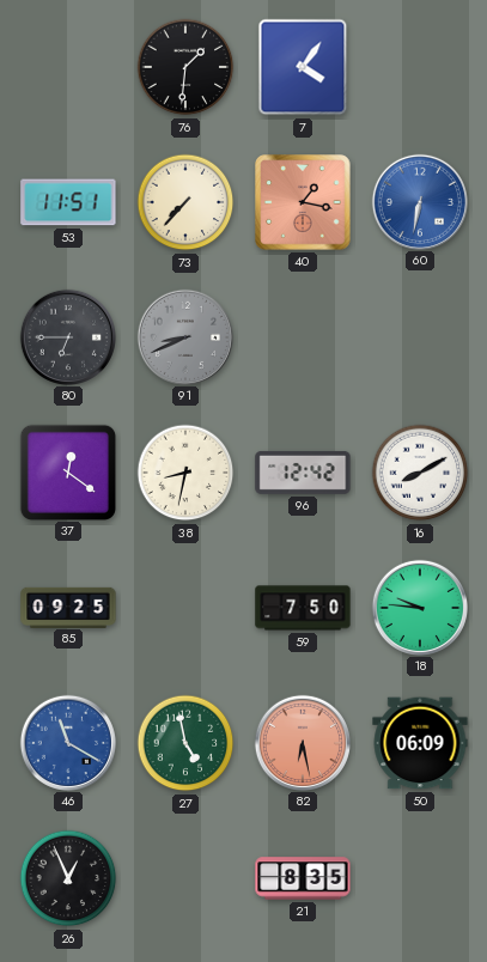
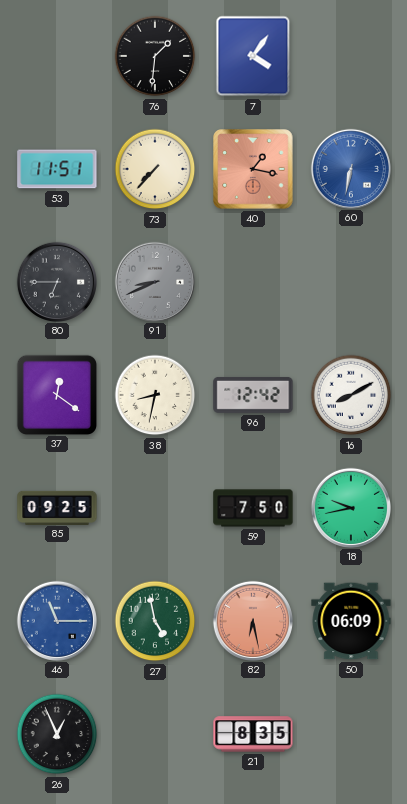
18: 9:46 -> 9:43
46: 11:20 -> 11:15
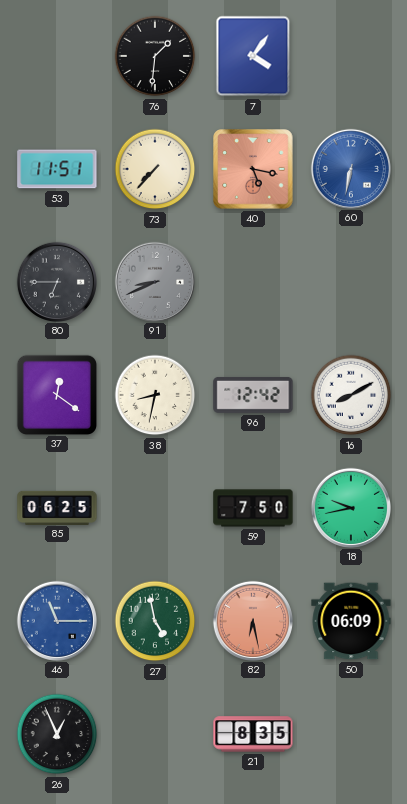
40: 1:17 -> 5:17
85: 09:25 -> 06:25
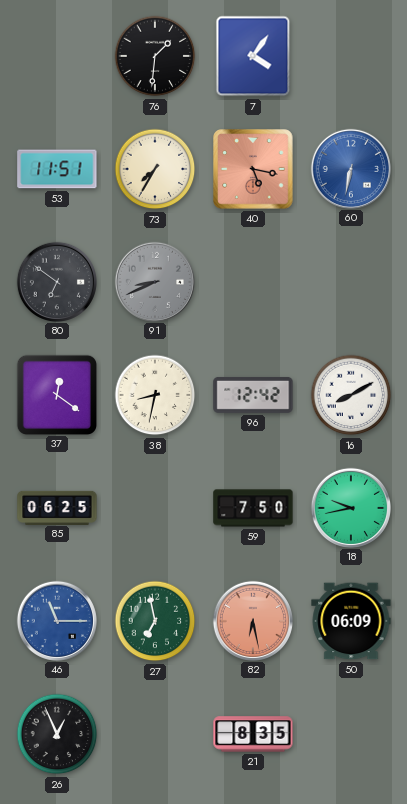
73: 7:37 -> 7:35
80: 6:45 -> 6:51
27: 4:58 -> 6:58
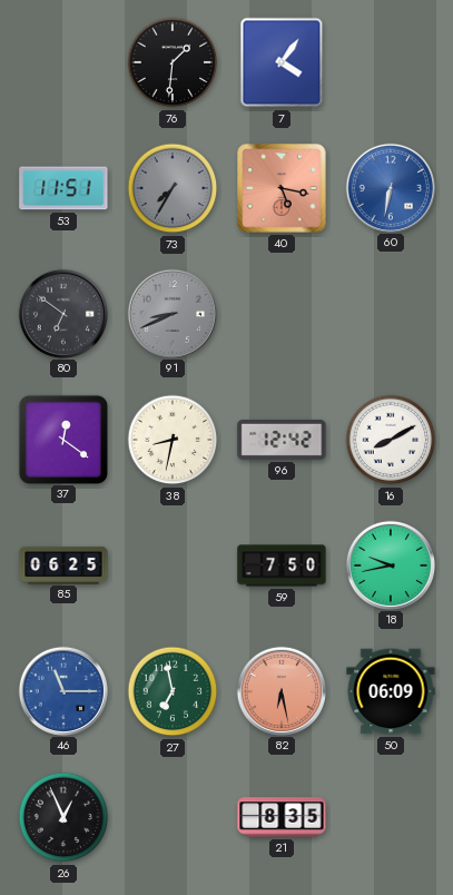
73 dial: cream -> grey
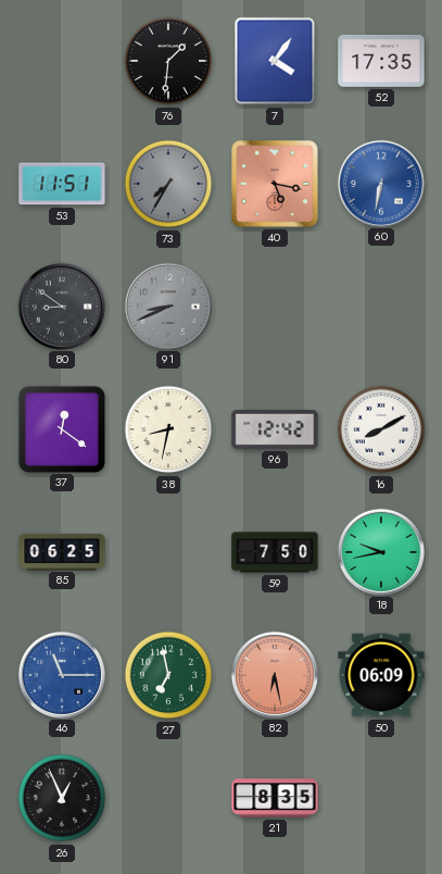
52: none -> 17:35
80: 6:51 -> 8:51
